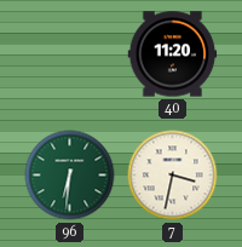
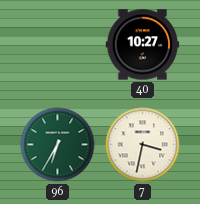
40: 11:20 -> 10:27
96: 6:31 -> 6:35
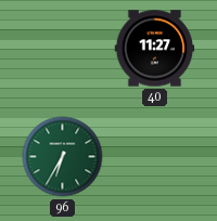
40: 10:27 -> 11:27
7: 3:32 -> none
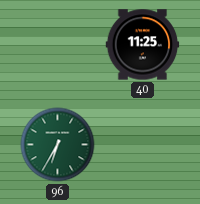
40: 11:27 -> 11:25
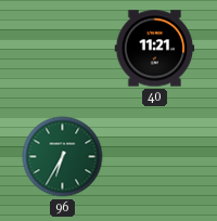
40: 11:25 -> 11:21
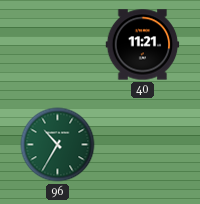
96: 6:35 -> 10:35
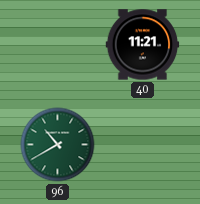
96: 10:35 -> 10:40
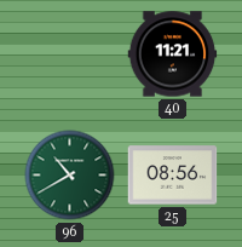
25: none -> 08:56
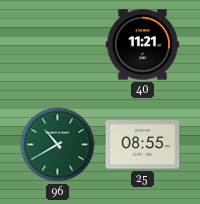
25: 08:56 -> 08:55
